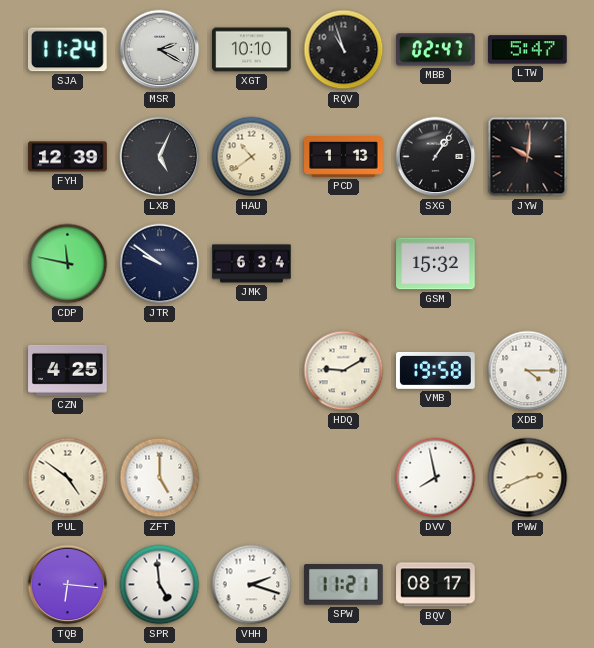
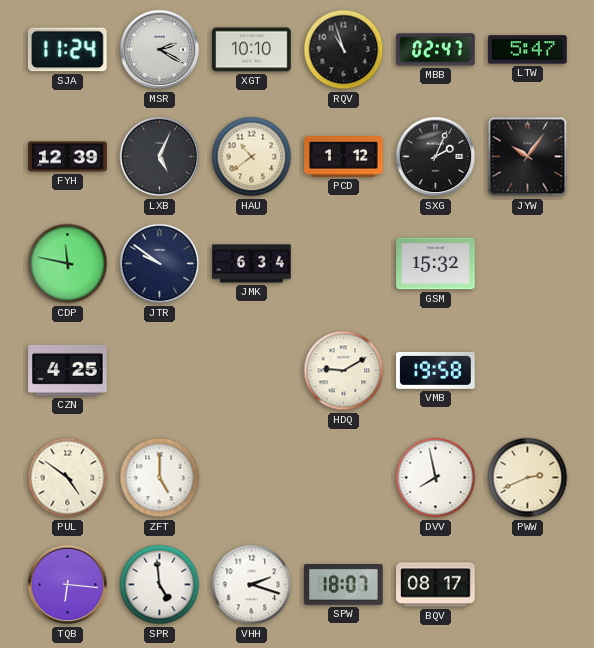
PCD: 1:13 -> 1:12
SXG: 1:06 -> 2:04
JYW: 10:01 -> 10:06
XDB: 4:15 -> none
SPW: 11:21 -> 18:07
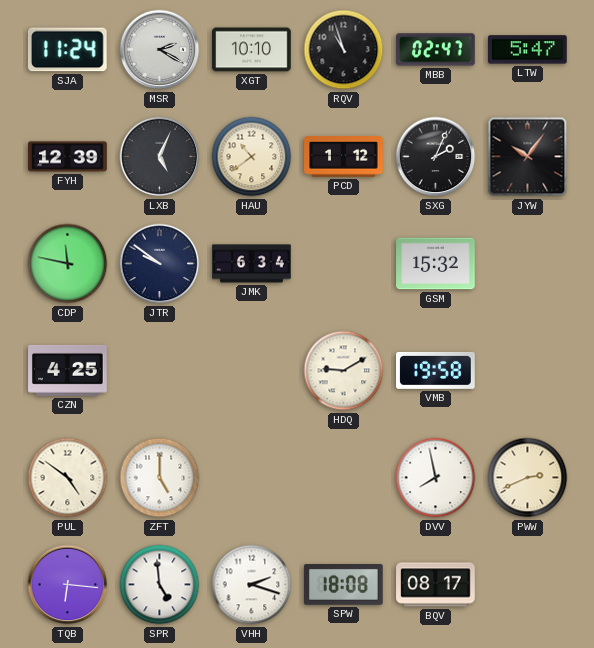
SPW: 18:07 -> 18:08
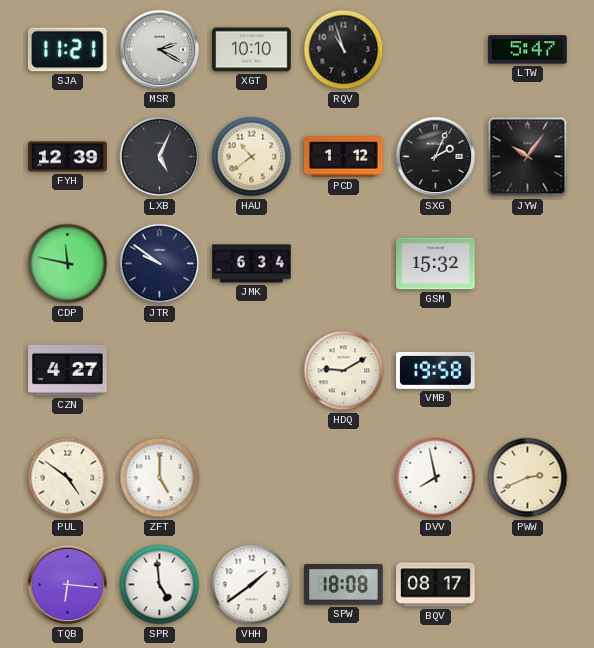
SJA: 11:24 -> 11:21
MBB: 02:47 -> none
CZN: 4:25 -> 4:27
VHH: 2:18 -> 1:39
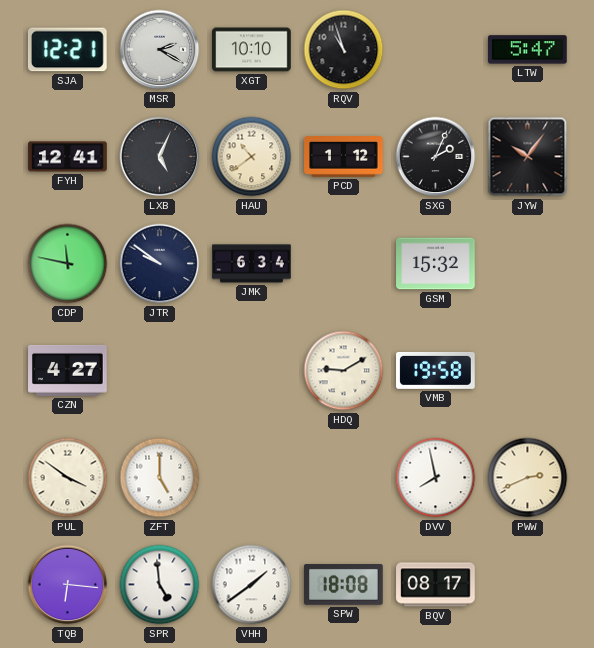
SJA: 11:21 -> 12:21
FYH: 12:39 -> 12:41
PUL: 4:51 -> 3:51
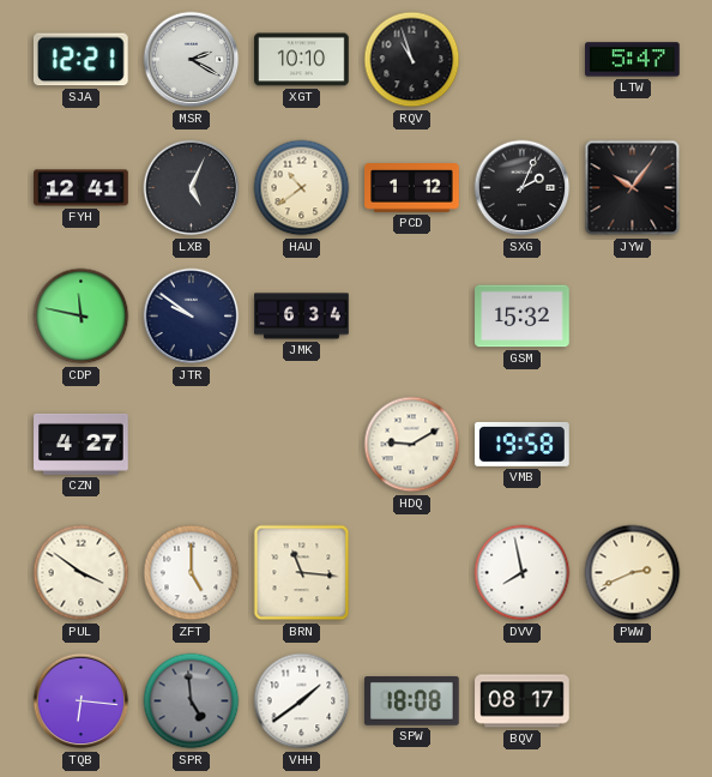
BRN: none -> 11:16
SPR dial: white -> grey
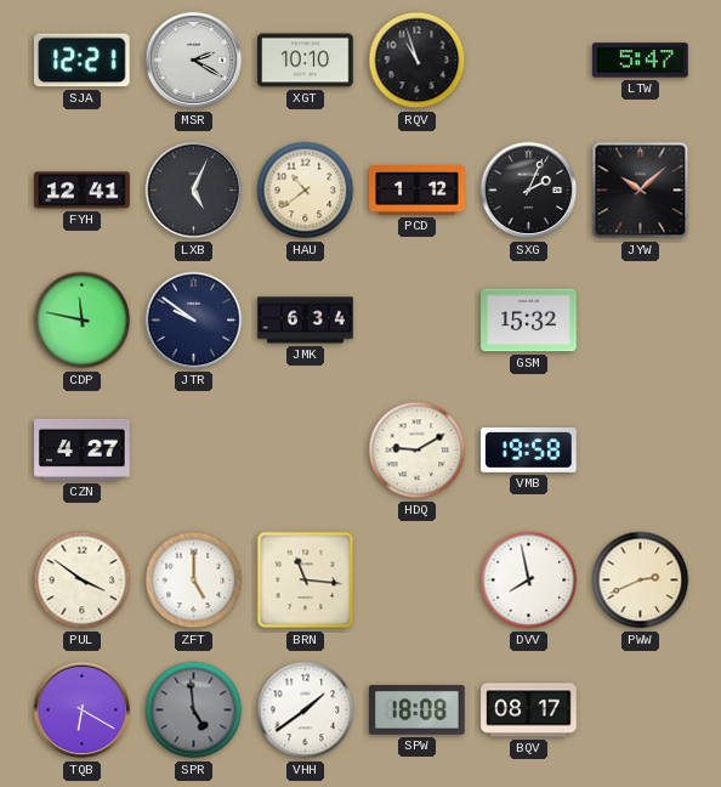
JYW: 10:06 -> 10:08
TQB: 6:16 -> 6:20
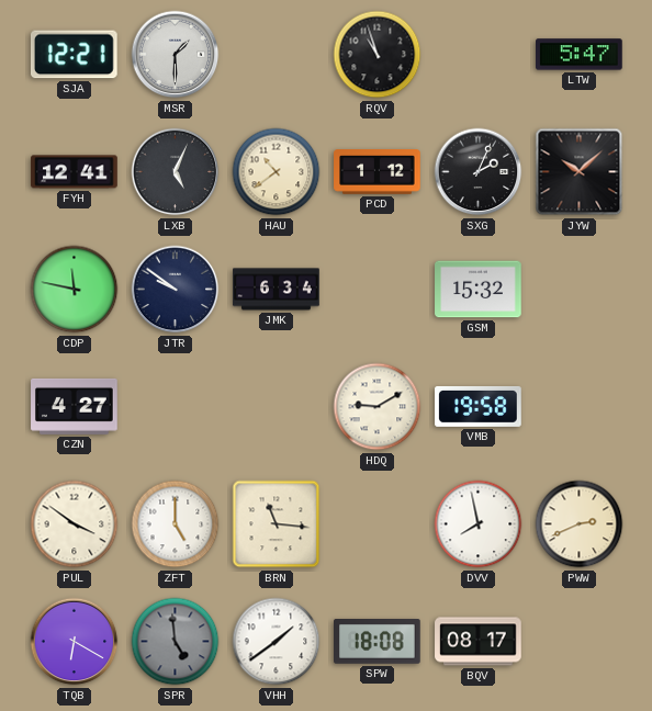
MSR: 2:20 -> 1:30
XGT: 10:10 -> none
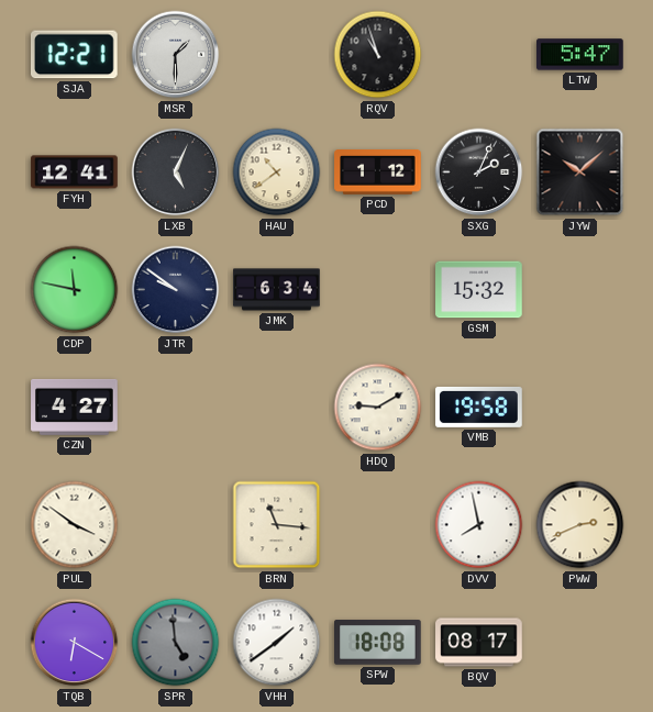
ZFT: 5:00 -> none
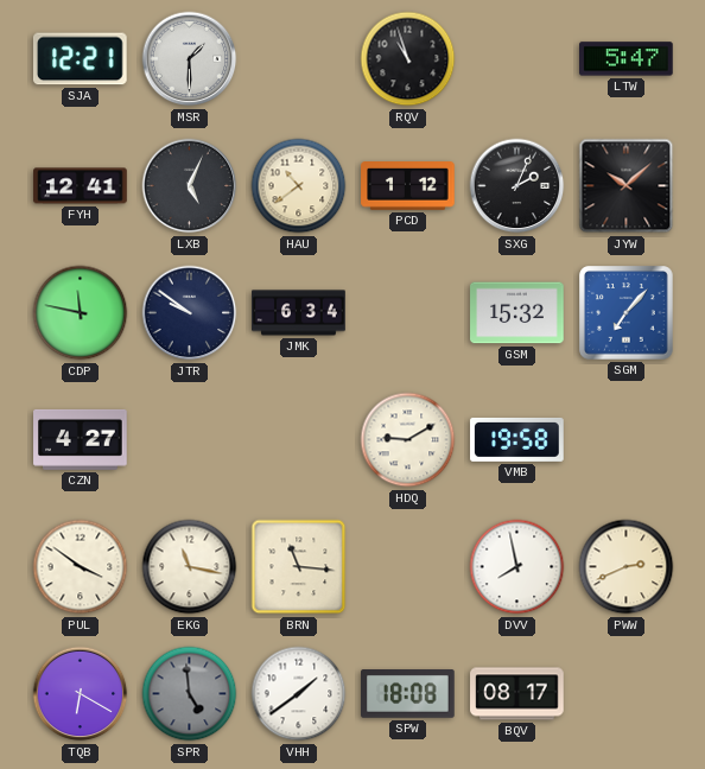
SGM: none -> 7:07
EKG: none -> 11:17
